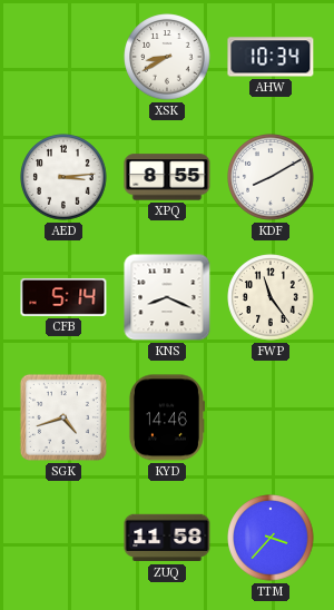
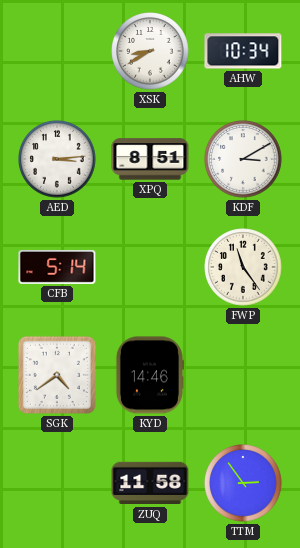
XPQ: 8:55 -> 8:51
KDF: 8:10 -> 3:10
KNS: 8:19 -> none
SGK: 4:42 -> 4:39
TTM: 3:37 -> 2:54
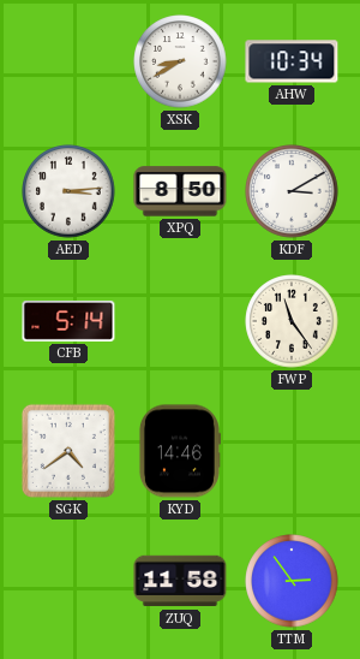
XPQ: 8:51 -> 8:50
